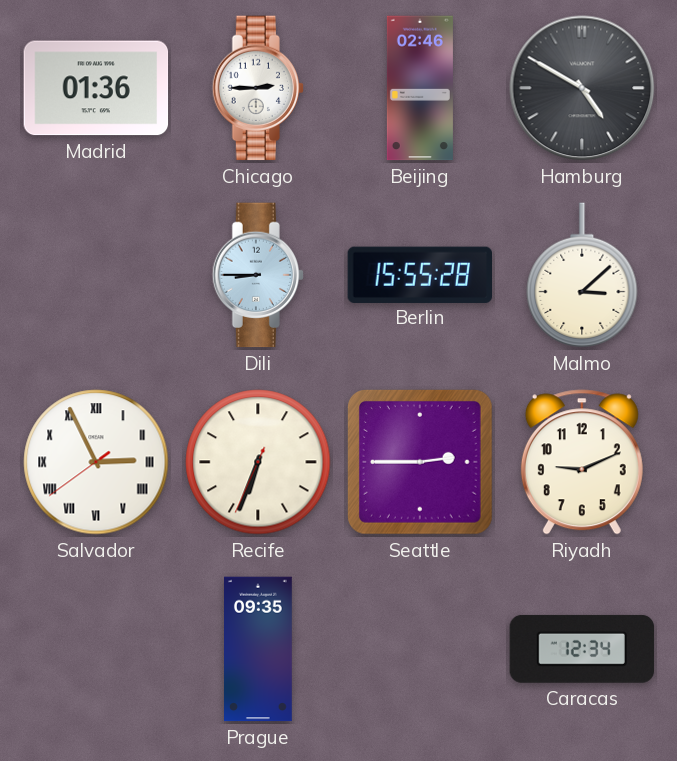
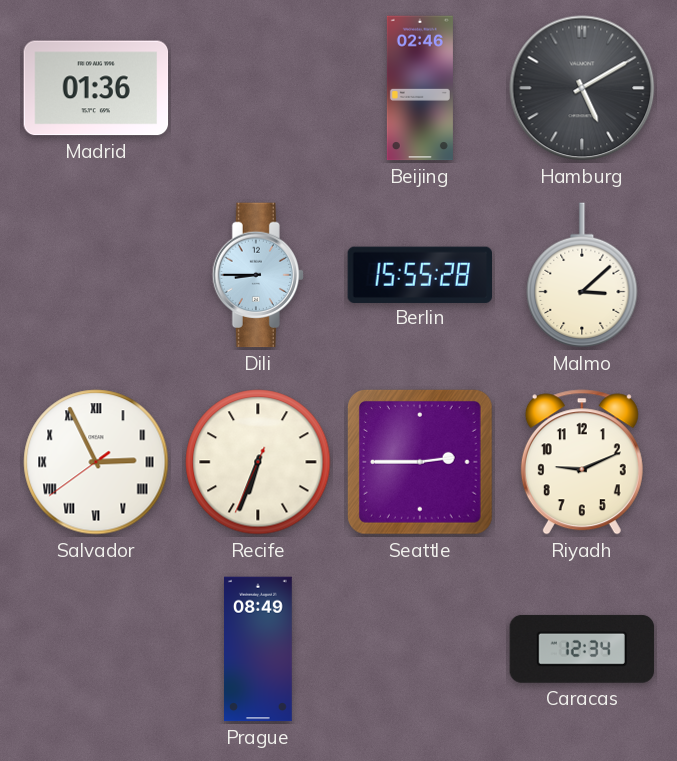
Chicago: 2:45 -> none
Hamburg: 4:50 -> 5:10
Prague: 09:35 -> 08:49
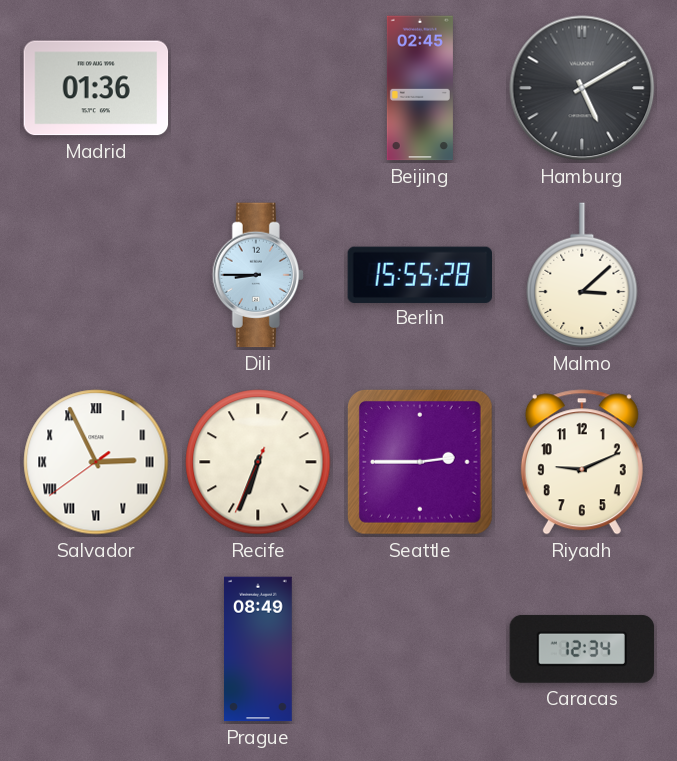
Beijing: 02:46 -> 02:45
